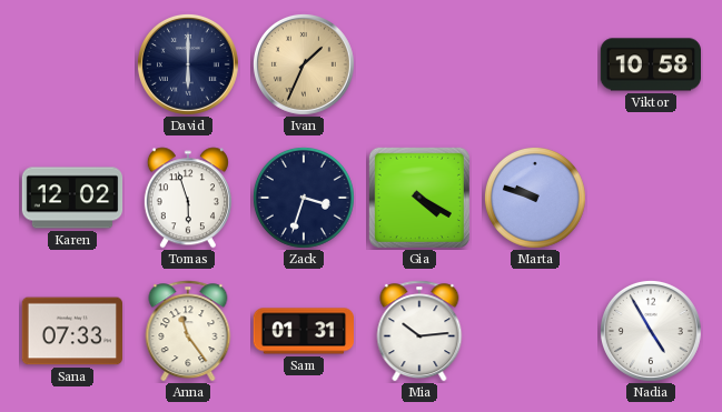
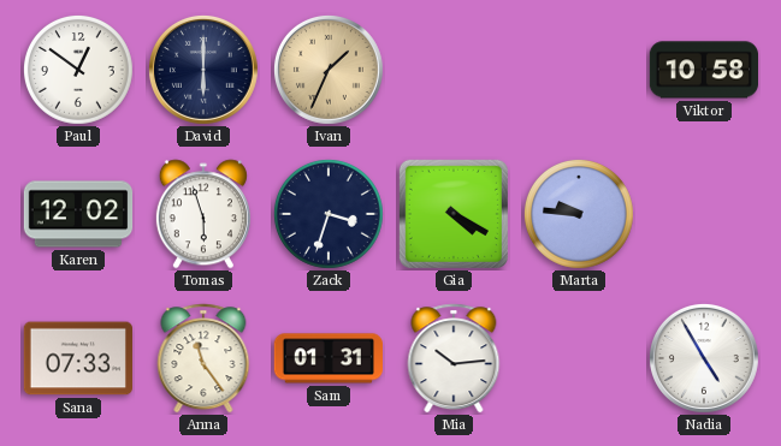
Paul: none -> 12:51
Marta: 9:48 -> 9:46
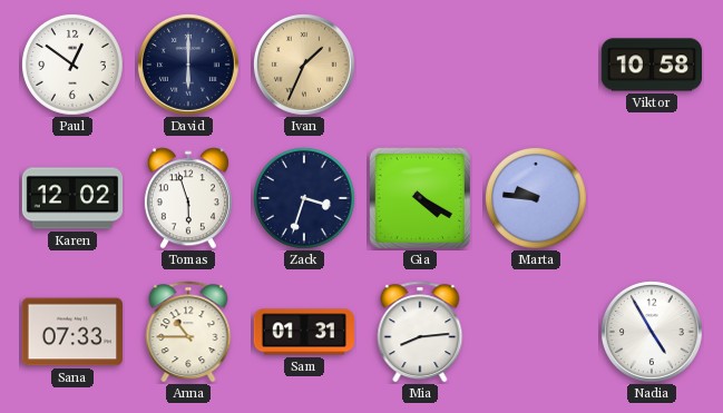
Anna: 11:24 -> 10:45
Mia: 10:14 -> 8:14
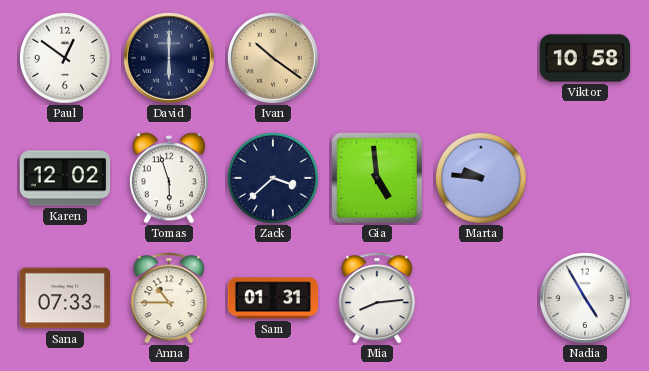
Ivan: 1:34 -> 10:21
Zack: 3:33 -> 3:38
Gia: 4:20 -> 4:59
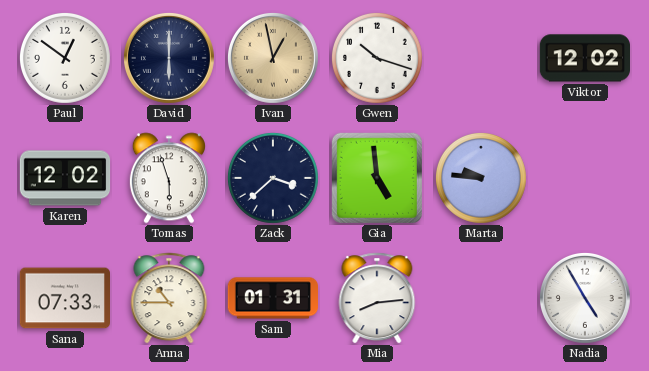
Ivan: 10:21 -> 12:58
Gwen: none -> 10:18
Viktor: 10:58 -> 12:02
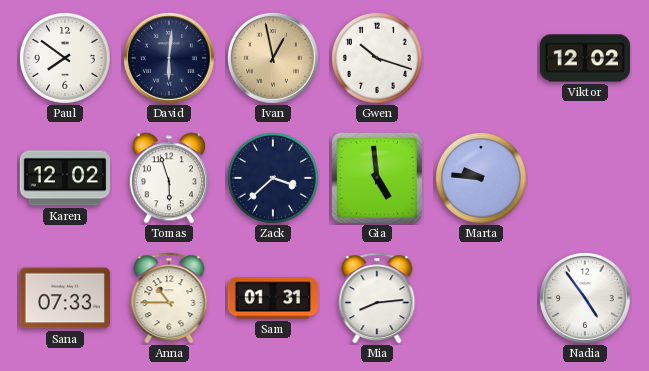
Paul: 12:51 -> 7:51
David: 6:00 -> 6:01
Nadia: 4:55 -> 4:54
